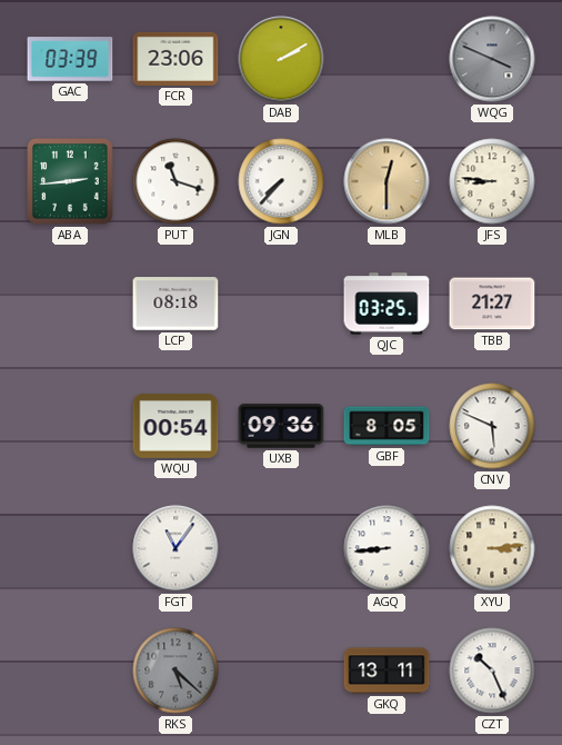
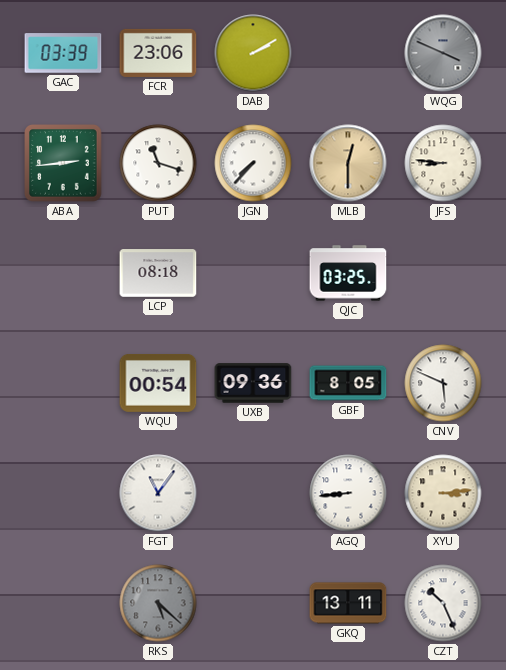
TBB: 21:27 -> none
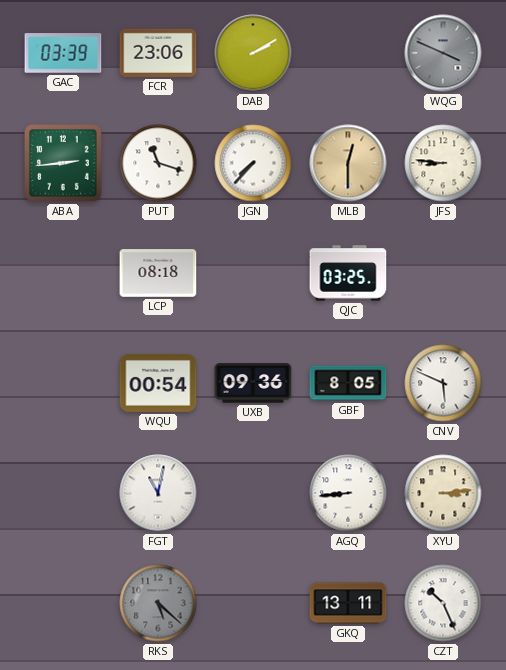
FGT: 11:06 -> 11:02
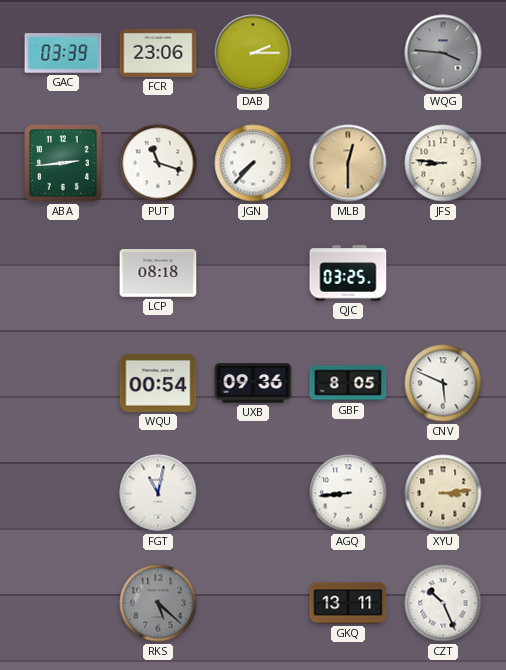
DAB: 2:10 -> 2:15
WQG: 3:49 -> 3:46
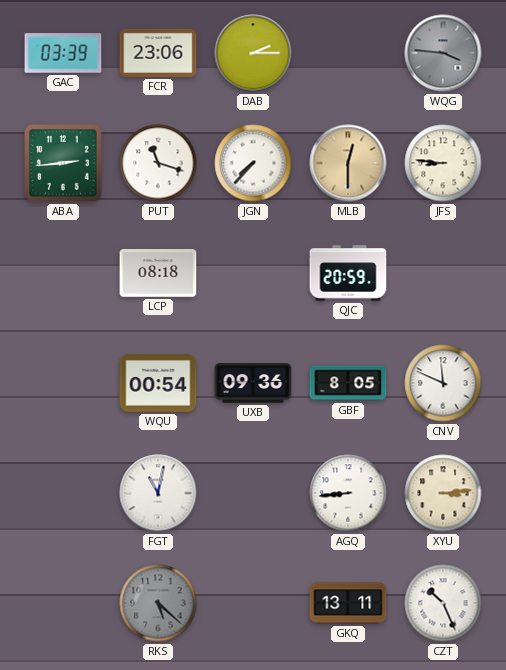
QJC: 03:25 -> 20:59
CNV: 5:49 -> 11:49
